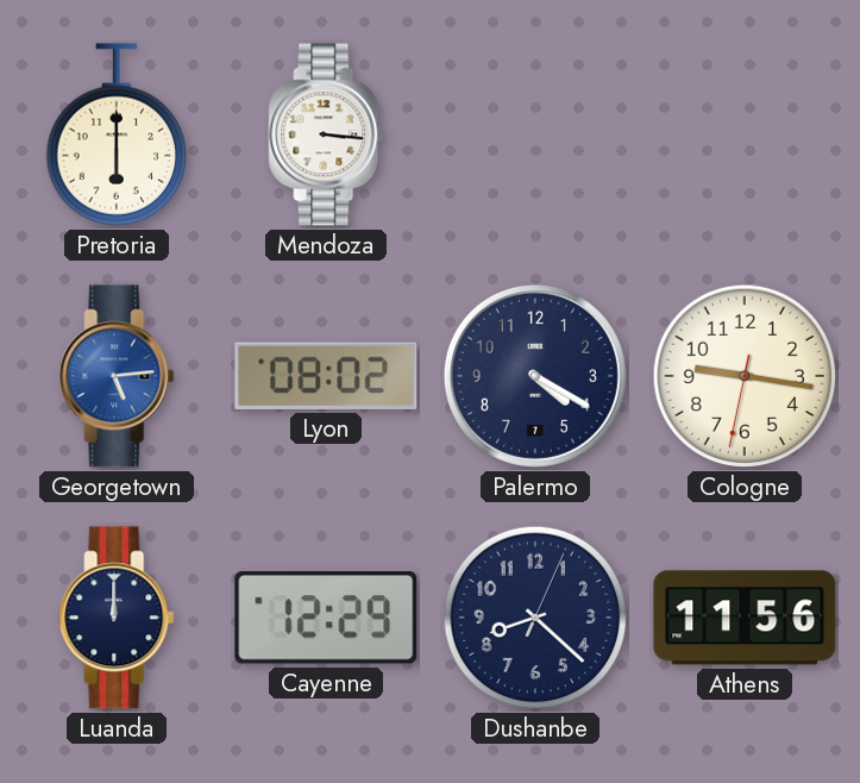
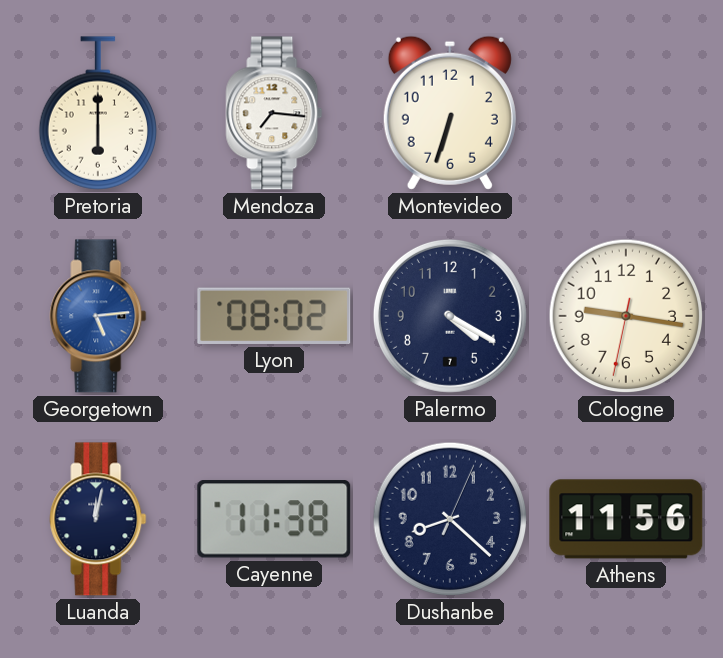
Mendoza: 3:16 -> 7:16
Montevideo: none -> 6:33
Luanda: 12:00 -> 12:02
Cayenne: 12:29 -> 11:38
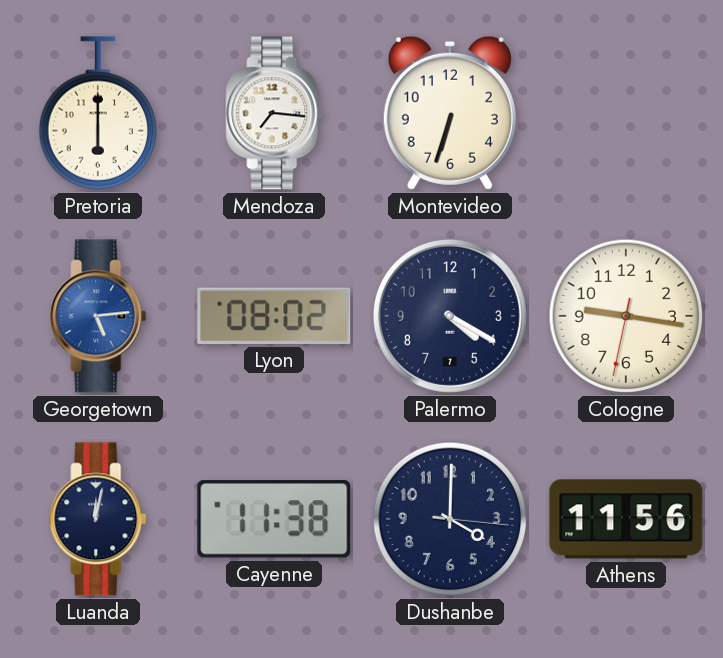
Dushanbe: 8:22 -> 4:00
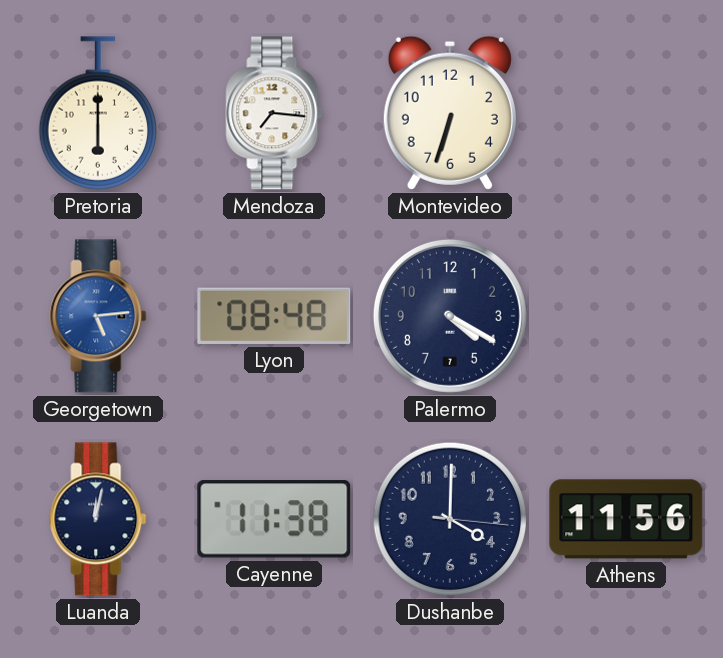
Lyon: 08:02 -> 08:48
Cologne: 9:16 -> none
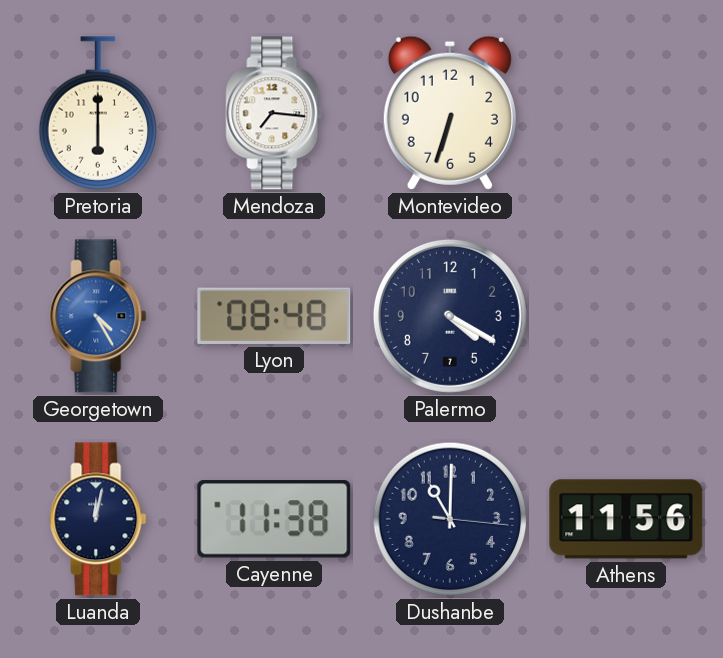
Georgetown: 5:14 -> 4:25
Dushanbe: 4:00 -> 11:00
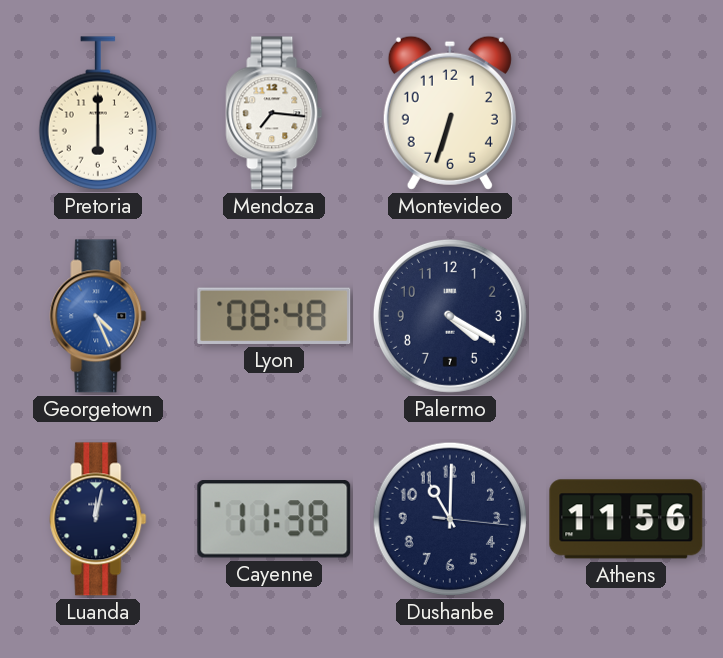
Georgetown: 4:25 -> 4:26
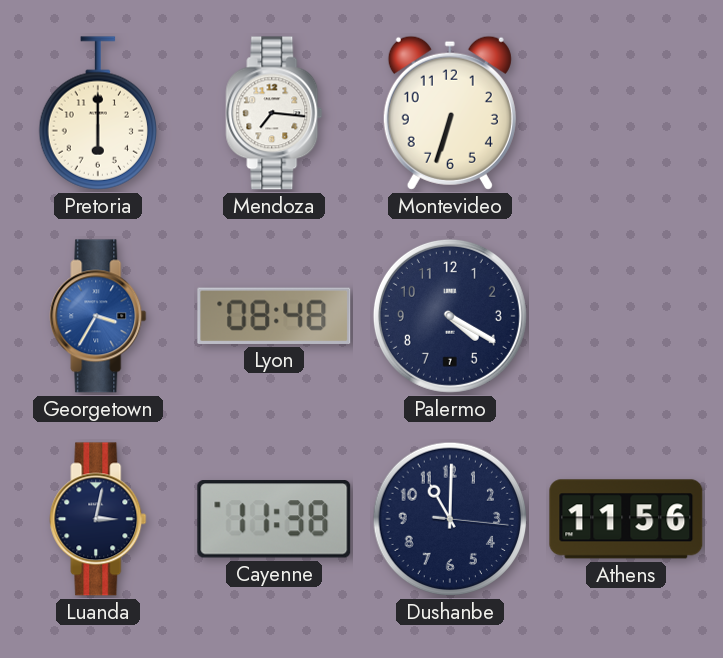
Georgetown: 4:26 -> 3:35
Luanda: 12:02 -> 3:02
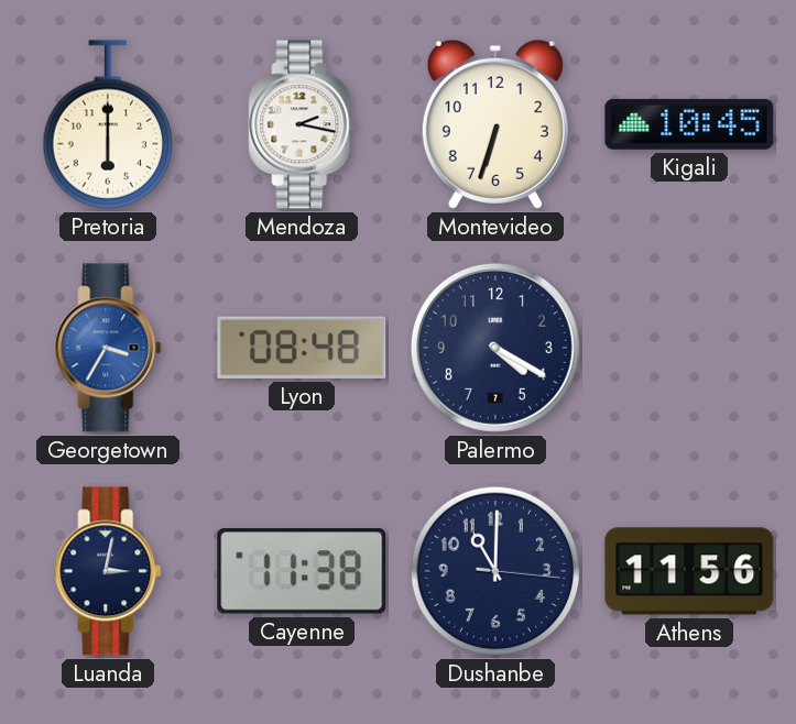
Mendoza: 7:16 -> 2:17
Kigali: none -> 10:45
